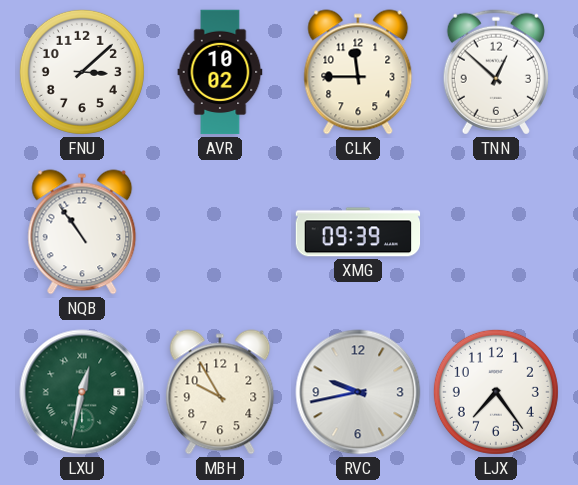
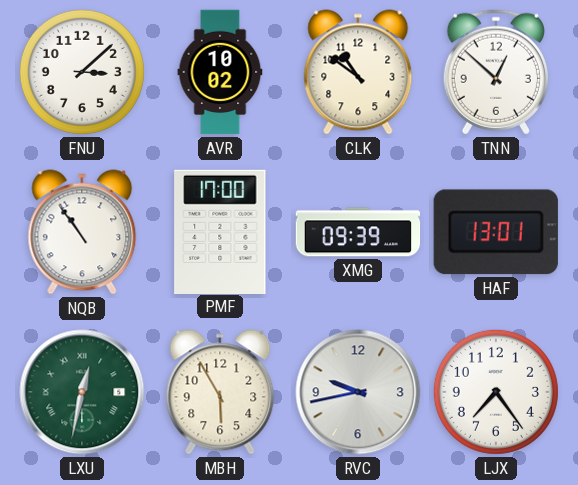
CLK: 11:45 -> 10:51
PMF: none -> 17:00
HAF: none -> 13:01
MBH: 9:55 -> 5:55
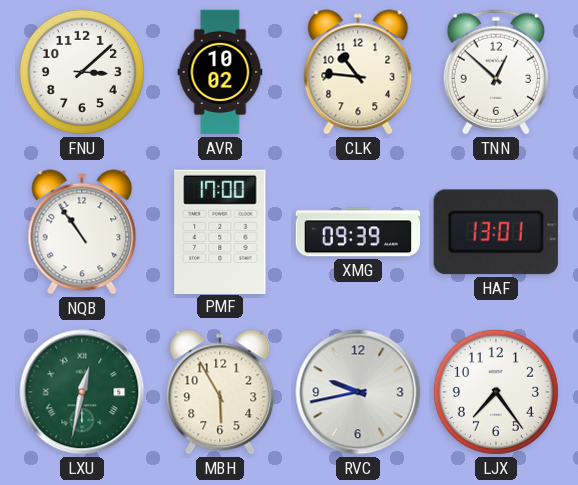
CLK: 10:51 -> 10:46
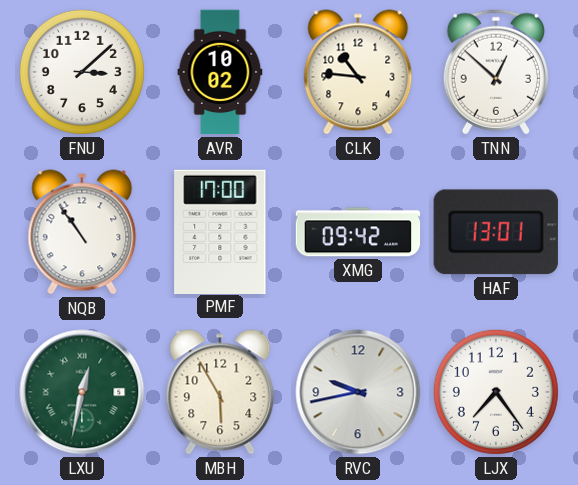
XMG: 09:39 -> 09:42
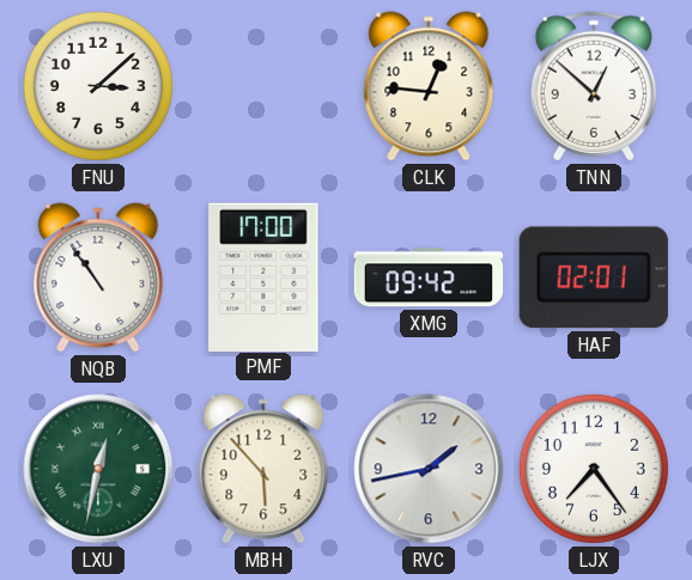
AVR: 10:02 -> none
CLK: 10:46 -> 12:46
HAF: 13:01 -> 02:01
MBH: 5:55 -> 5:53
RVC: 9:43 -> 1:43
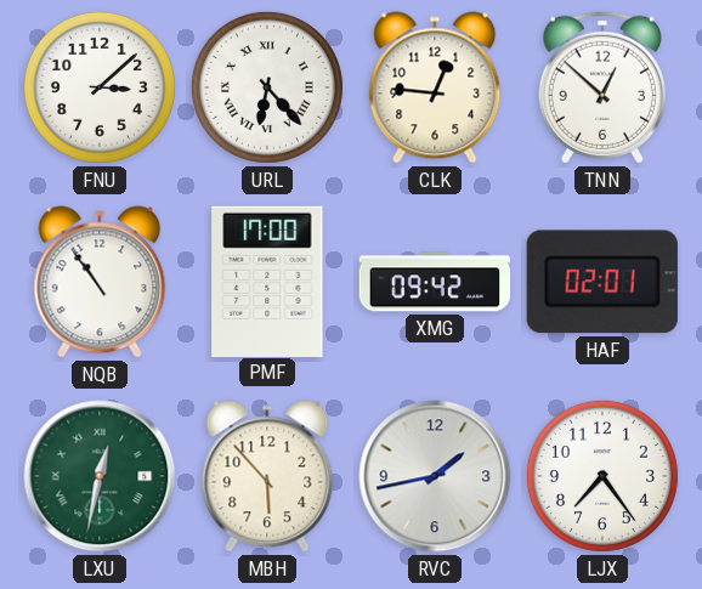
URL: none -> 6:23
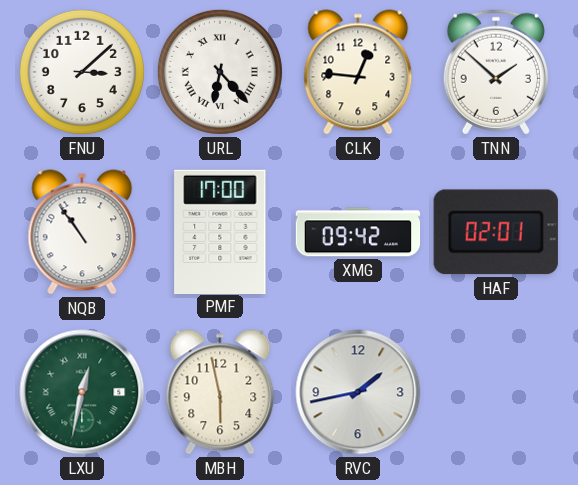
TNN: 12:52 -> 1:52
MBH: 5:53 -> 5:58
LJX: 7:24 -> none
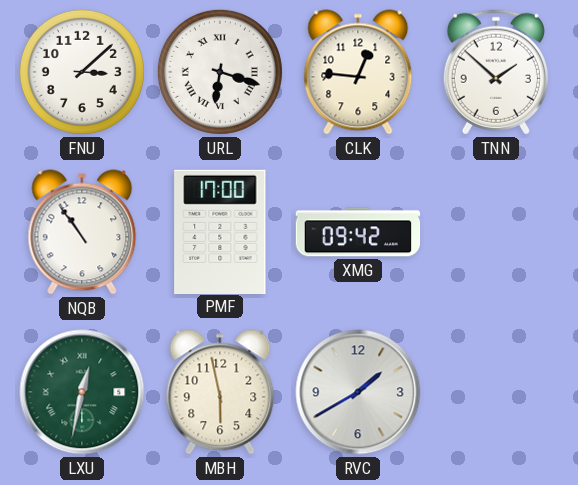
URL: 6:23 -> 6:18
HAF: 02:01 -> none
RVC: 1:43 -> 1:40
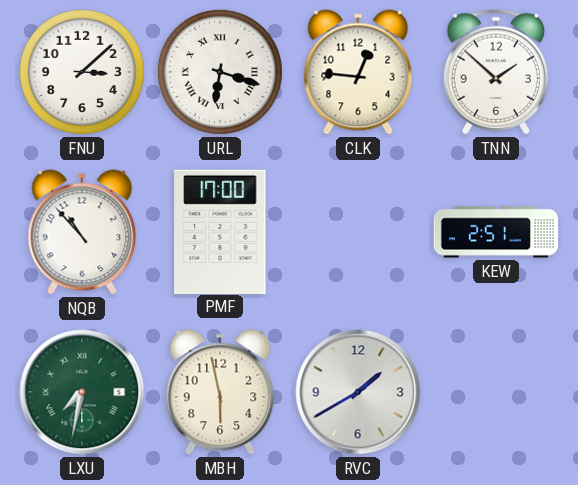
NQB: 10:54 -> 10:53
XMG: 09:42 -> none
KEW: none -> 2:51
LXU: 12:32 -> 7:32
